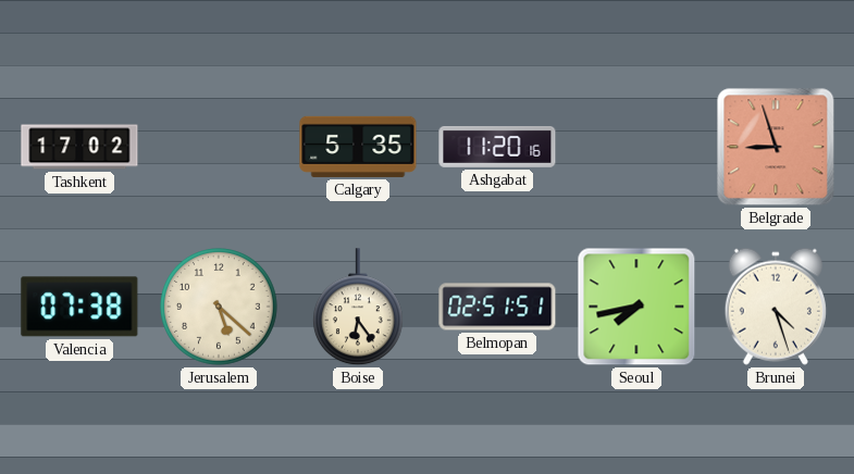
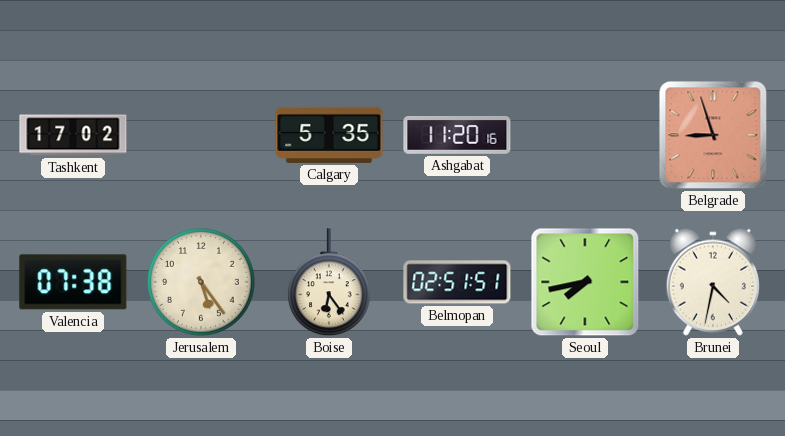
Jerusalem: 5:22 -> 5:24
Brunei: 4:27 -> 4:32
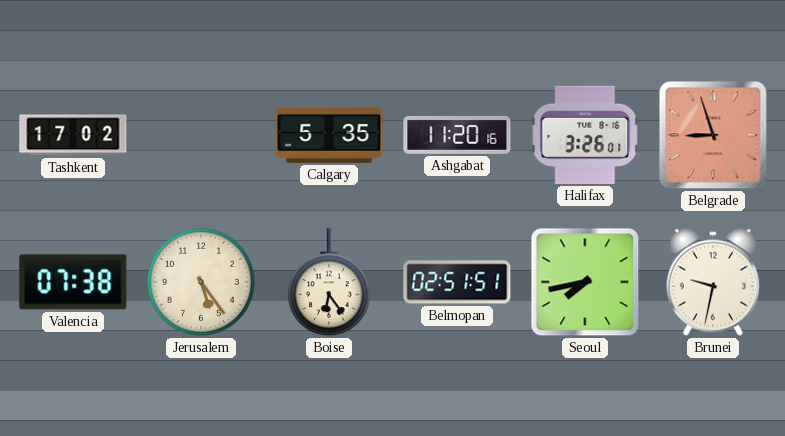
Halifax: none -> 3:26
Brunei: 4:32 -> 9:32
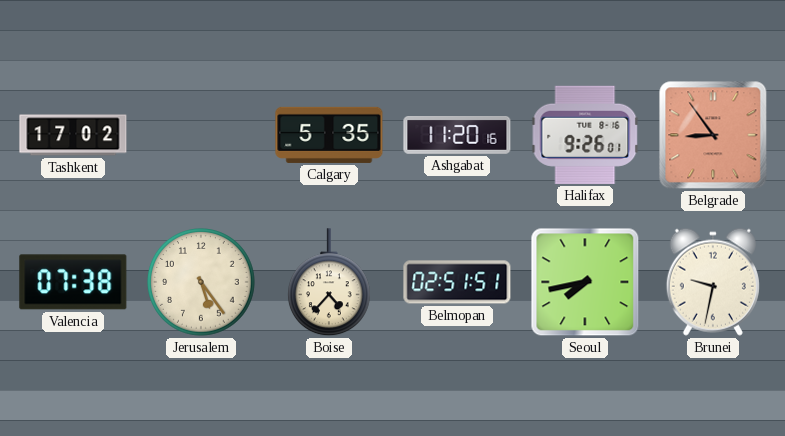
Halifax: 3:26 -> 9:26
Belgrade: 8:57 -> 8:54
Boise: 6:24 -> 4:37
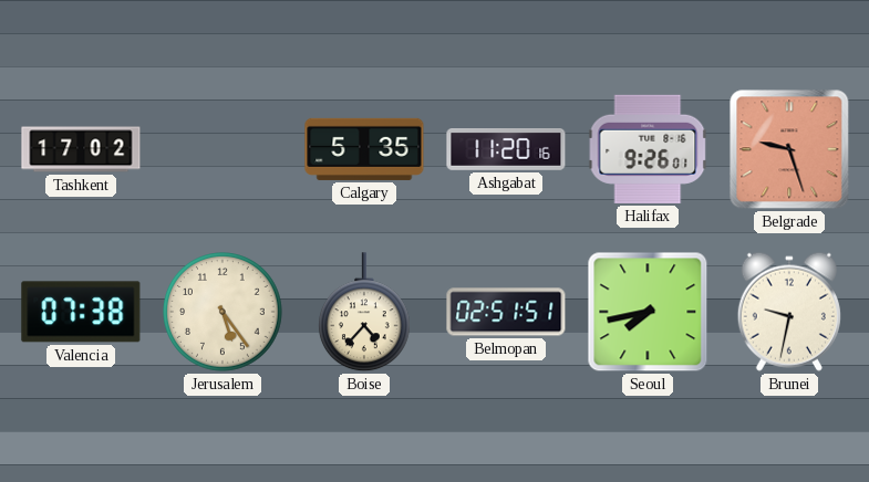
Belgrade: 8:54 -> 9:27
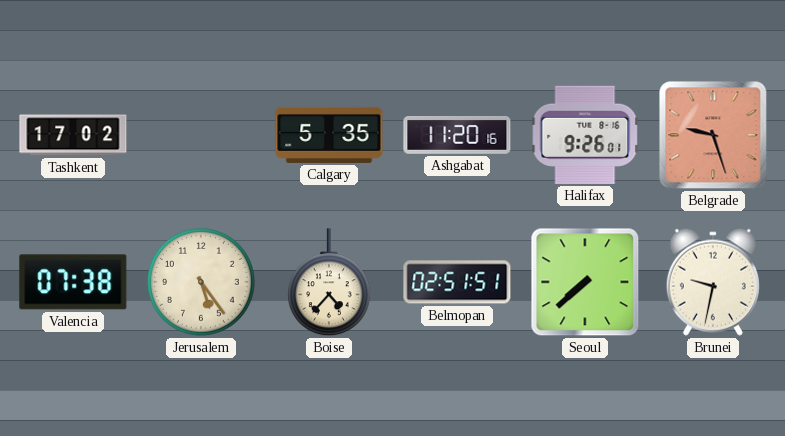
Seoul: 7:43 -> 7:38
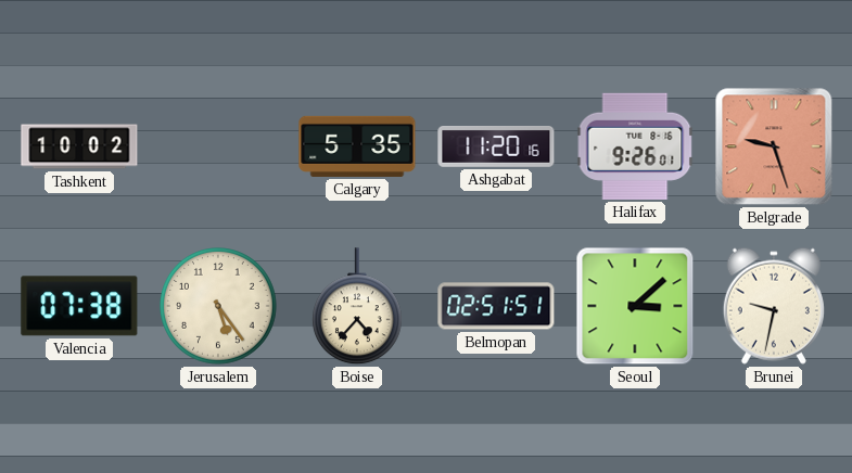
Tashkent: 17:02 -> 10:02
Seoul: 7:38 -> 3:08
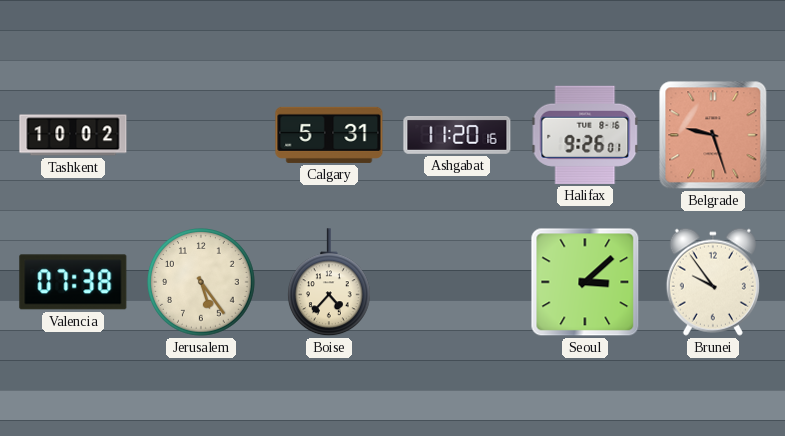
Calgary: 5:35 -> 5:31
Belmopan: 02:51 -> none
Brunei: 9:32 -> 9:54
